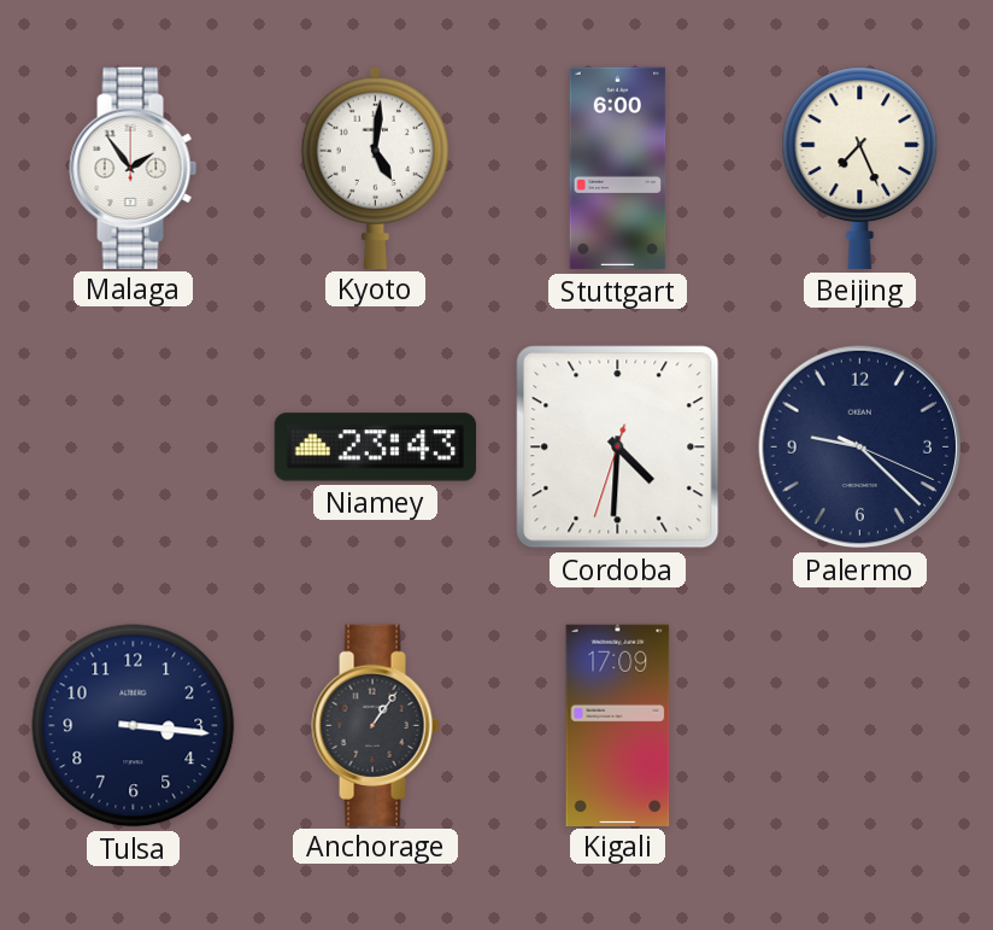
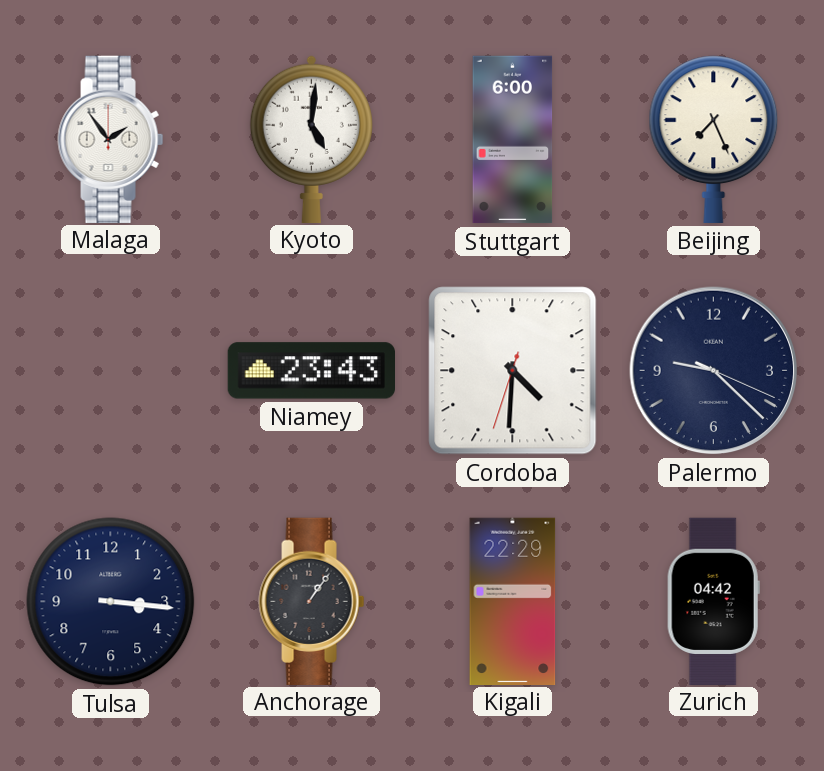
Kigali: 17:09 -> 22:29
Zurich: none -> 04:42
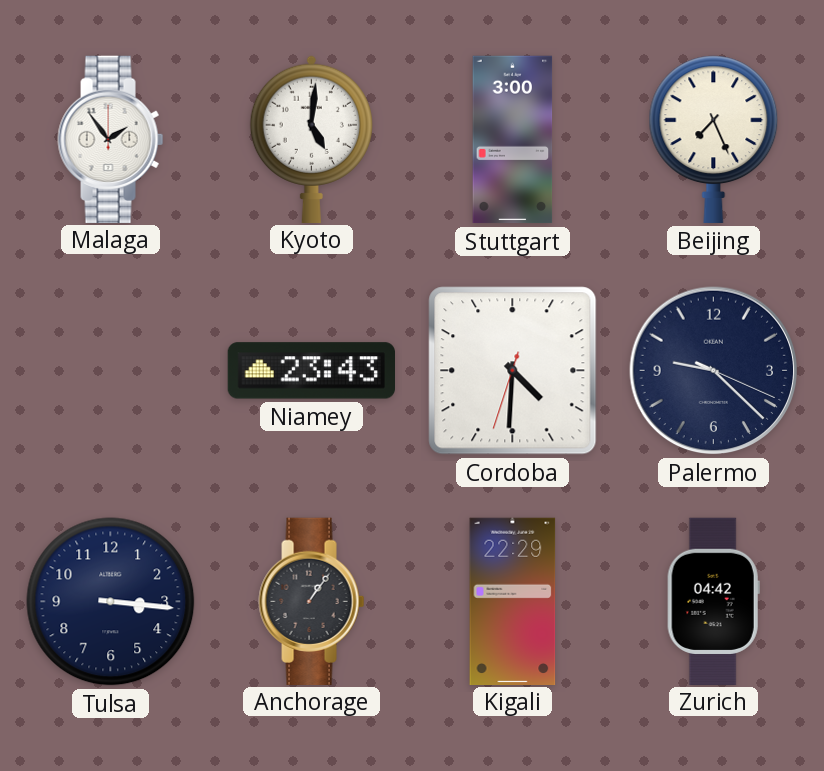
Stuttgart: 6:00 -> 3:00
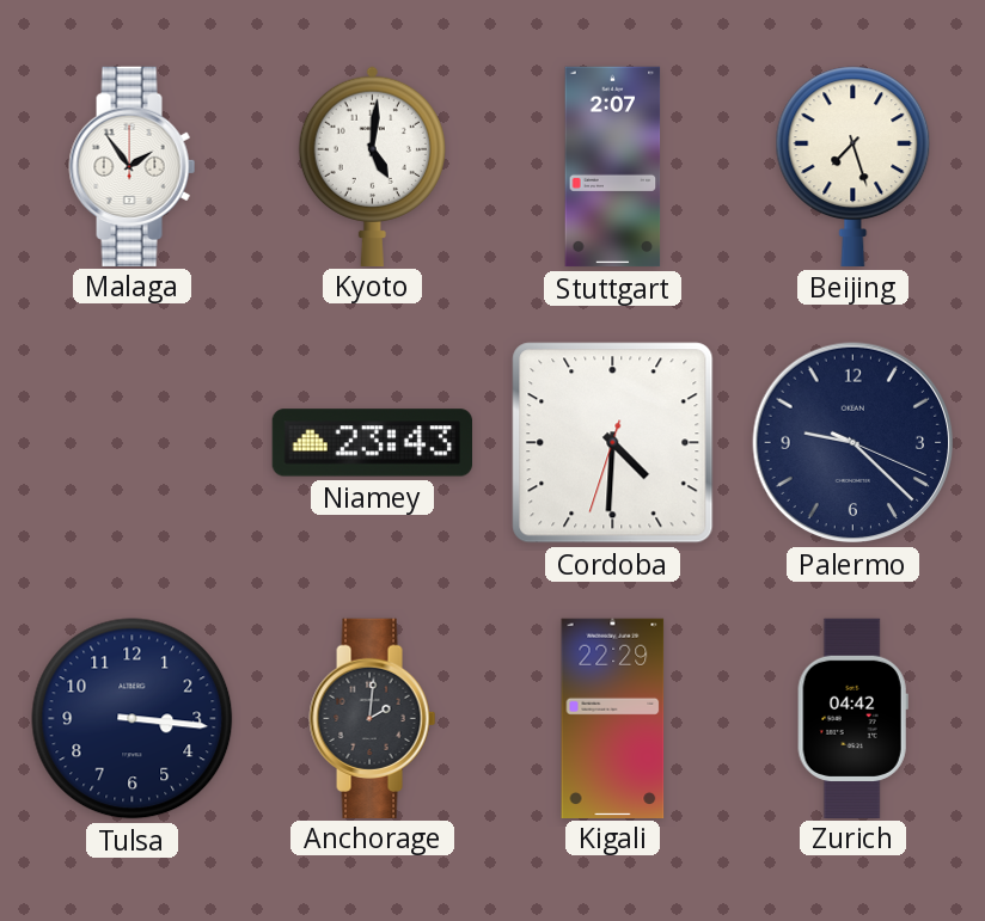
Stuttgart: 3:00 -> 2:07
Beijing: 7:26 -> 7:27
Anchorage: 1:06 -> 2:01
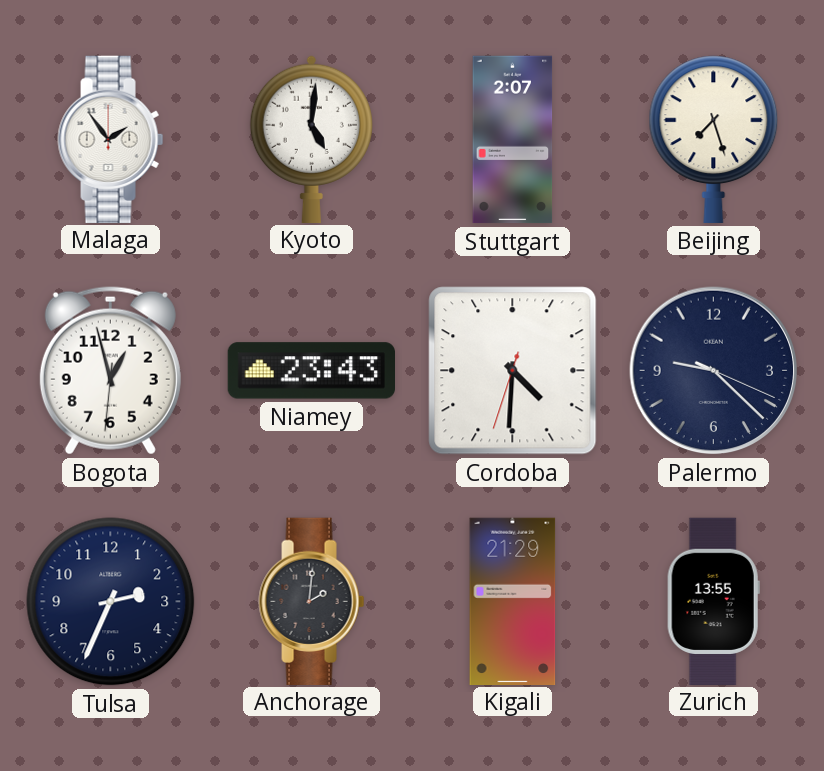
Bogota: none -> 12:57
Tulsa: 3:16 -> 2:34
Kigali: 22:29 -> 21:29
Zurich: 04:42 -> 13:55
